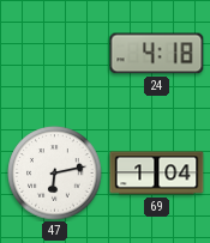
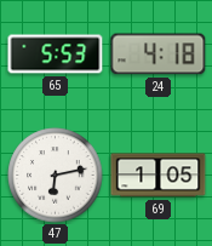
65: none -> 5:53
69: 1:04 -> 1:05
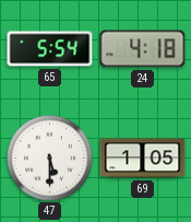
65: 5:53 -> 5:54
47: 6:13 -> 5:30
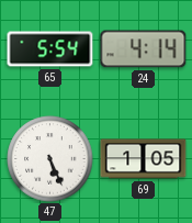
24: 4:18 -> 4:14
47: 5:30 -> 5:26
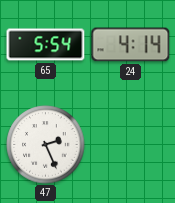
47: 5:26 -> 2:26
69: 1:05 -> none
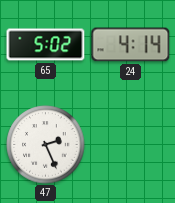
65: 5:54 -> 5:02
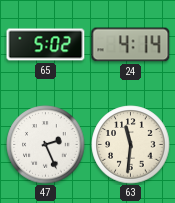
63: none -> 11:31
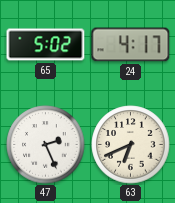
24: 4:14 -> 4:17
63: 11:31 -> 6:41
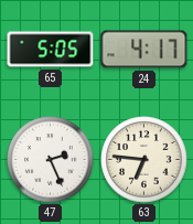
65: 5:02 -> 5:05
63: 6:41 -> 6:46
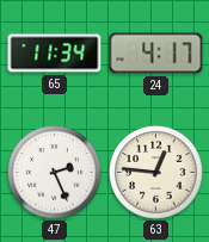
65: 5:05 -> 11:34
63: 6:46 -> 12:46
